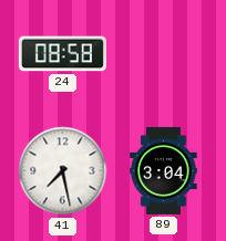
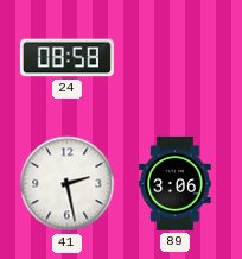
41: 7:28 -> 2:28
89: 3:04 -> 3:06
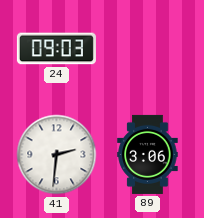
24: 08:58 -> 09:03
41: 2:28 -> 2:31
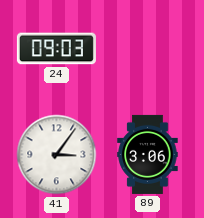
41: 2:31 -> 3:06
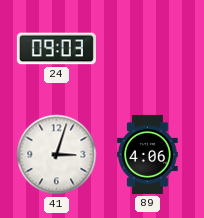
41: 3:06 -> 3:03
89: 3:06 -> 4:06
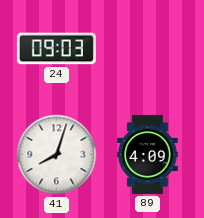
41: 3:03 -> 8:03
89: 4:06 -> 4:09
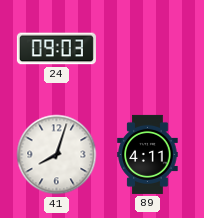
89: 4:09 -> 4:11
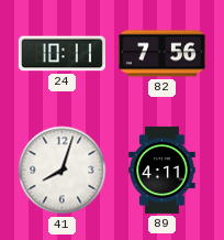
24: 09:03 -> 10:11
82: none -> 7:56
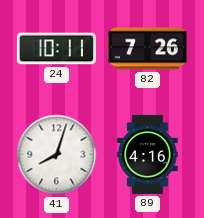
82: 7:56 -> 7:26
89: 4:11 -> 4:16
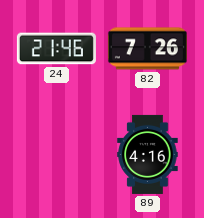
24: 10:11 -> 21:46
41: 8:03 -> none
